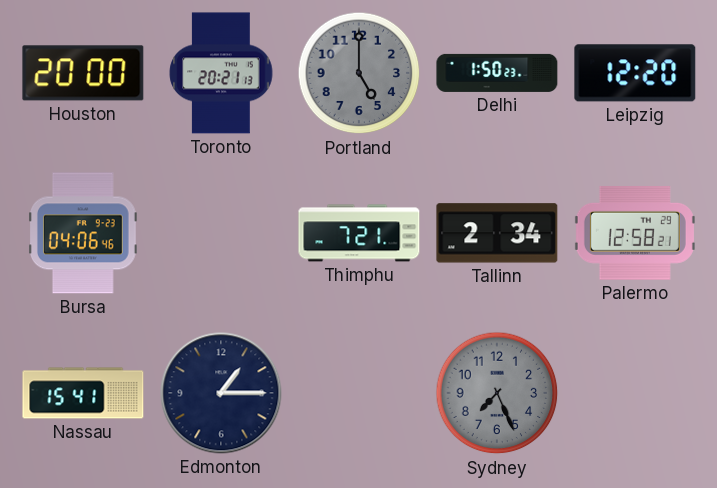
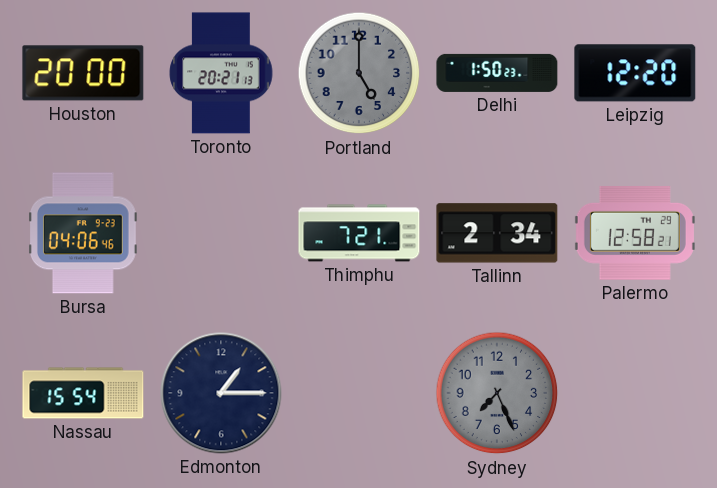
Nassau: 15:41 -> 15:54
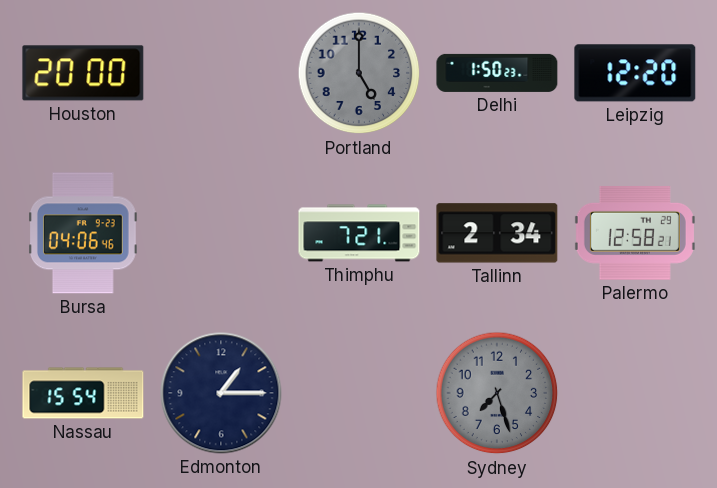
Toronto: 20:21 -> none
Sydney: 7:26 -> 7:27
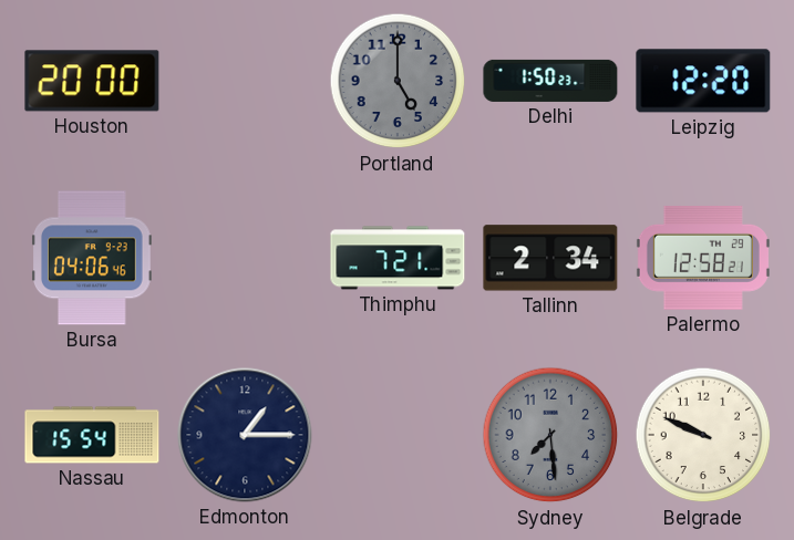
Sydney: 7:27 -> 7:29
Belgrade: none -> 9:49
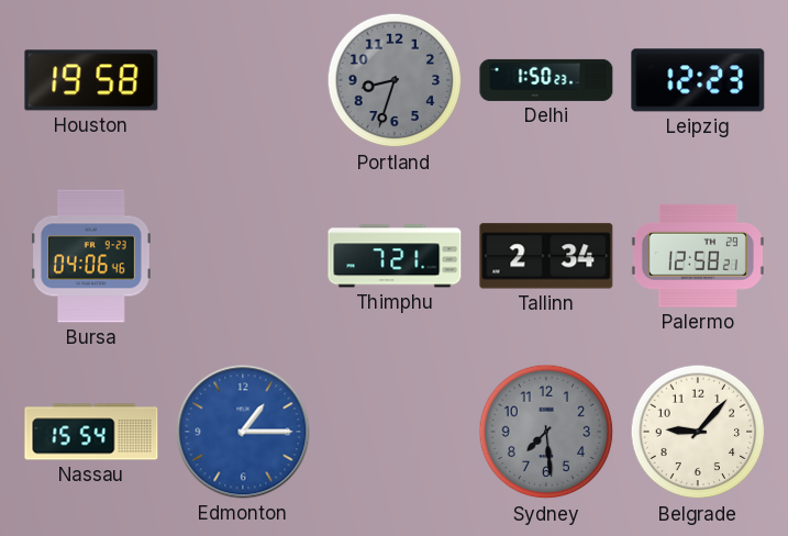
Houston: 20:00 -> 19:58
Portland: 5:00 -> 8:33
Leipzig: 12:20 -> 12:23
Edmonton dial: navy -> blue
Belgrade: 9:49 -> 9:07
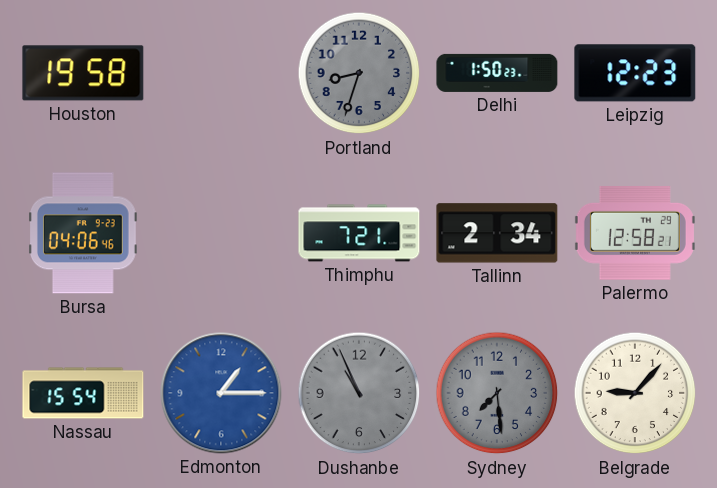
Dushanbe: none -> 10:56
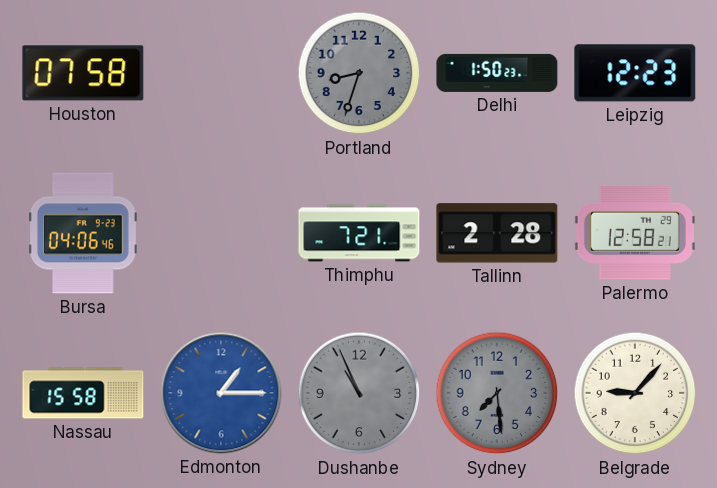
Houston: 19:58 -> 07:58
Tallinn: 2:34 -> 2:28
Nassau: 15:54 -> 15:58
